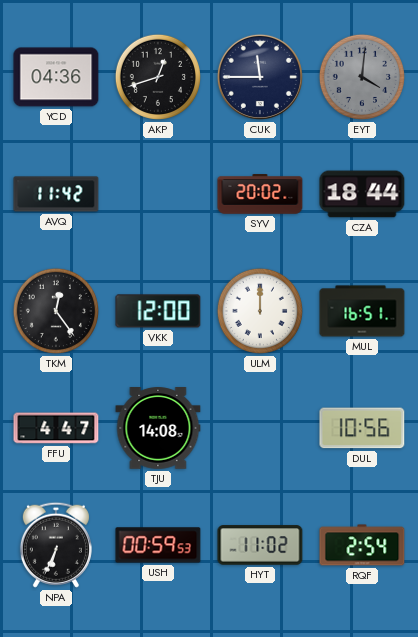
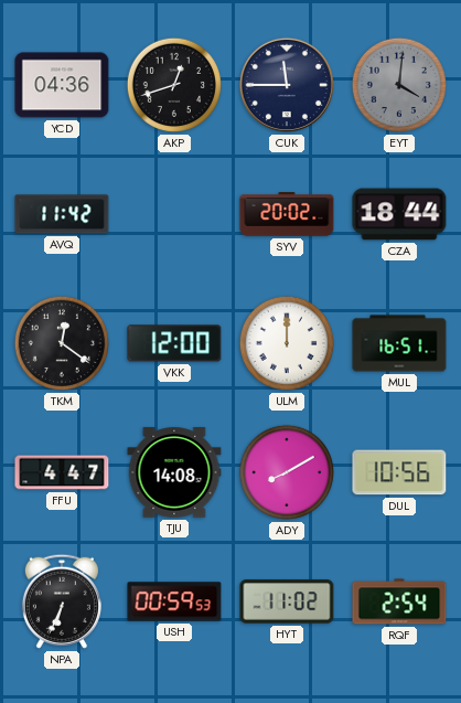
TKM: 12:24 -> 12:21
ADY: none -> 8:10
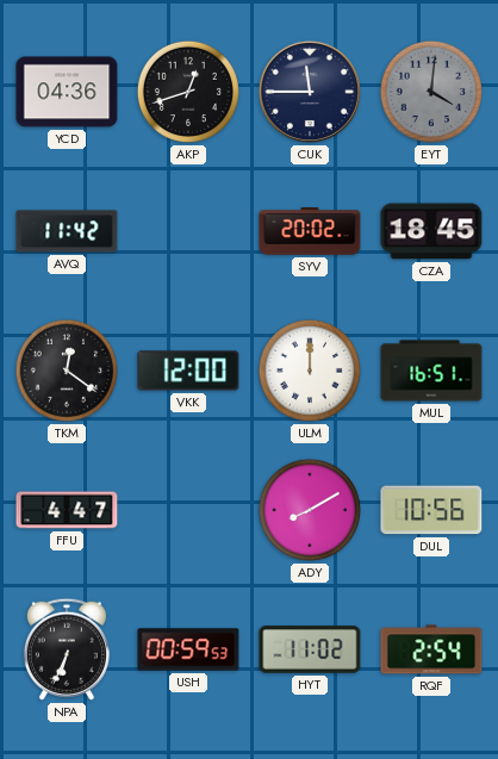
CZA: 18:44 -> 18:45
TJU: 14:08 -> none
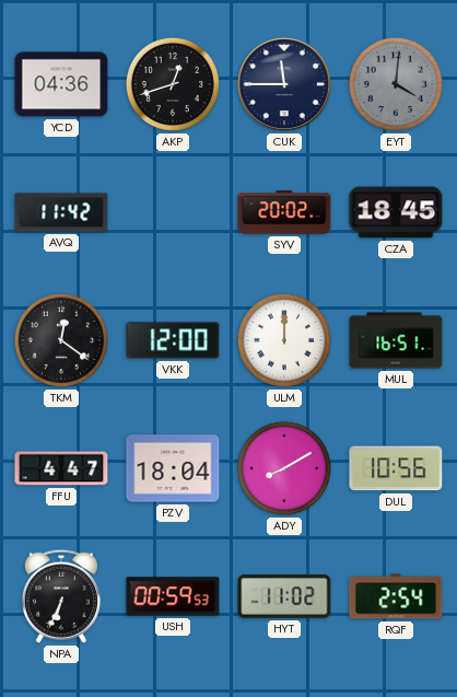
PZV: none -> 18:04
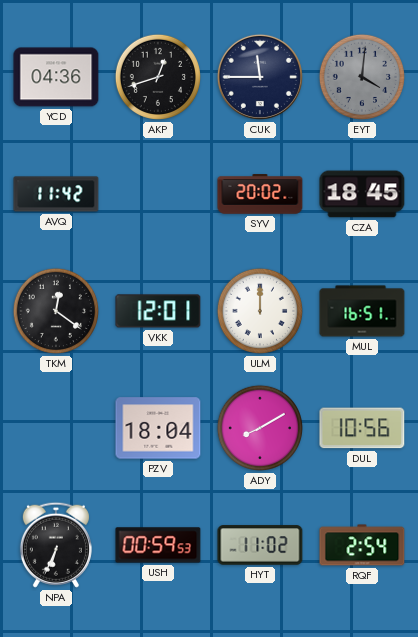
VKK: 12:00 -> 12:01
FFU: 4:47 -> none
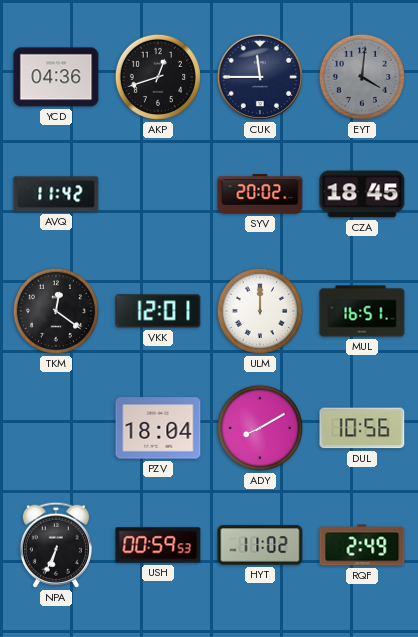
RQF: 2:54 -> 2:49
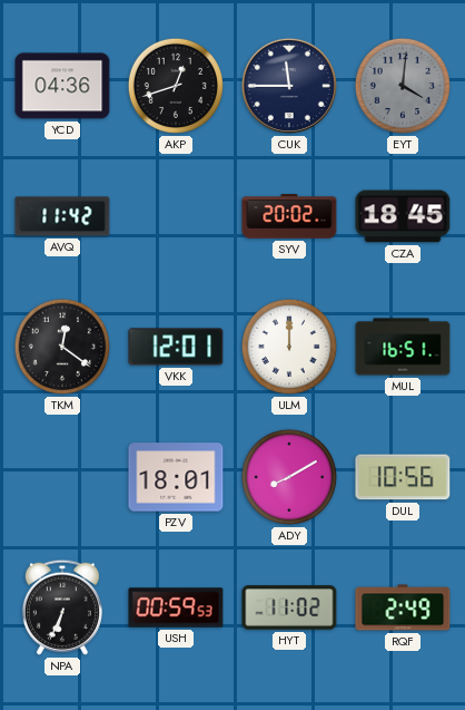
PZV: 18:04 -> 18:01
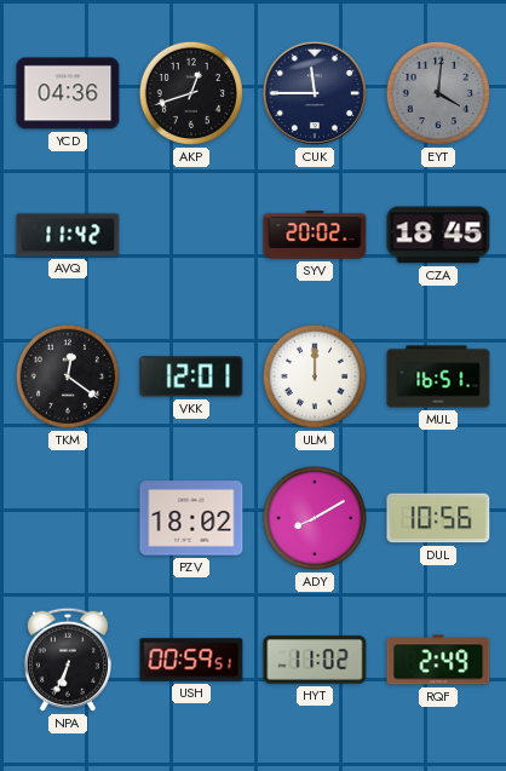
PZV: 18:01 -> 18:02
USH: 00:59:53 -> 00:59:51
